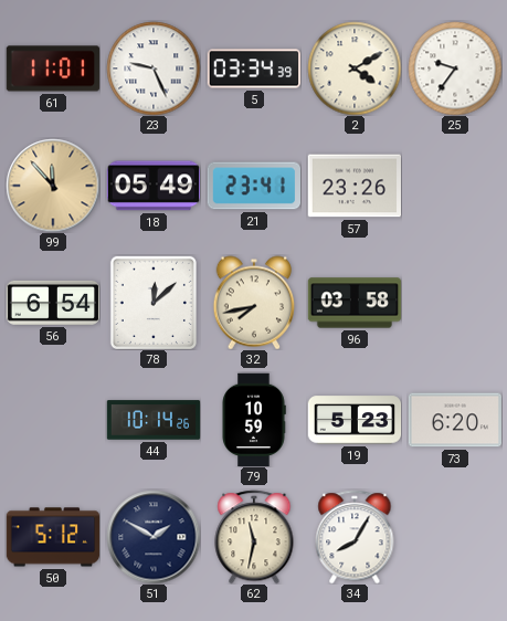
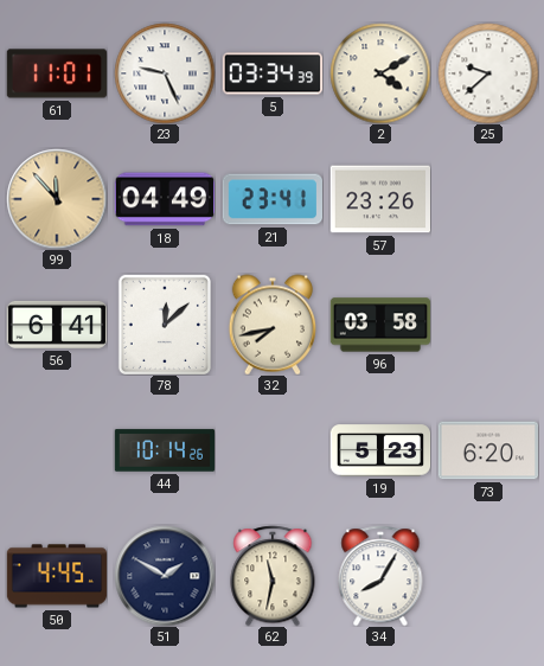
25: 9:36 -> 9:38
18: 05:49 -> 04:49
56: 6:54 -> 6:41
79: 10:59 -> none
50: 5:12 -> 4:45
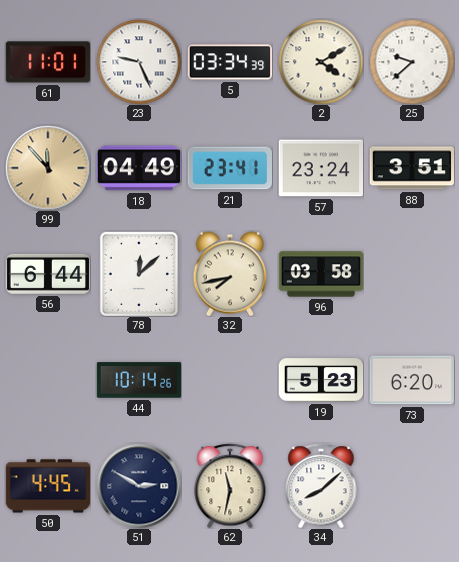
57: 23:26 -> 23:24
88: none -> 3:51
56: 6:41 -> 6:44
51: 1:50 -> 2:50
34: 8:05 -> 8:08
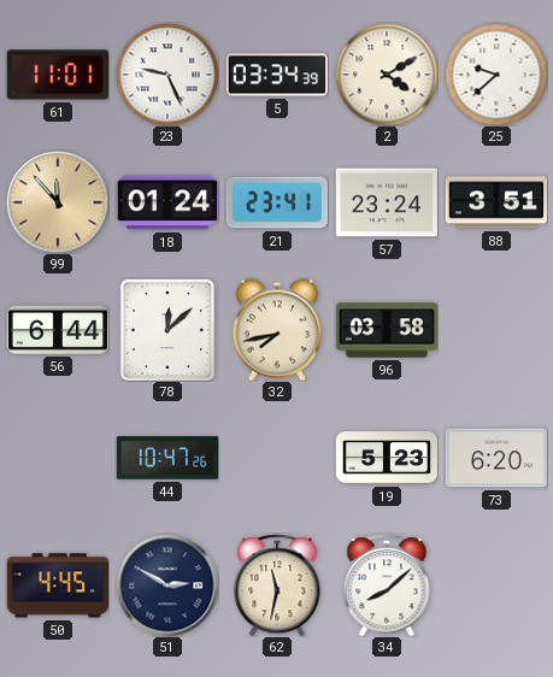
18: 04:49 -> 01:24
44: 10:14 -> 10:47
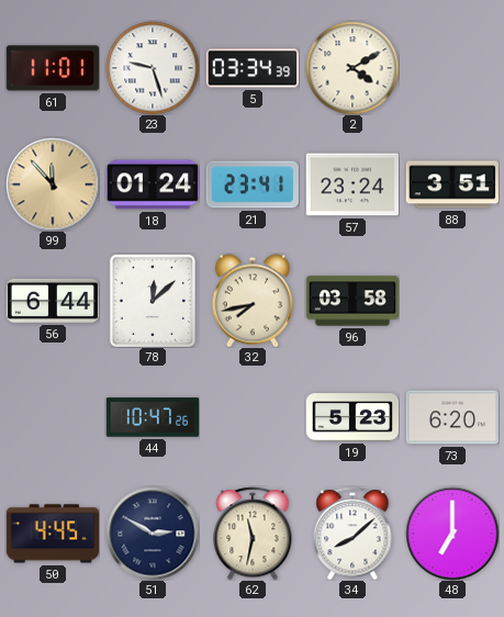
23: 9:26 -> 9:27
25: 9:38 -> none
48: none -> 7:00
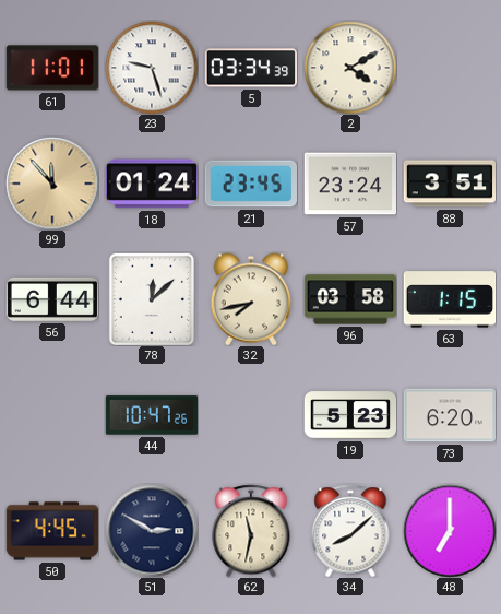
21: 23:41 -> 23:45
63: none -> 1:15
